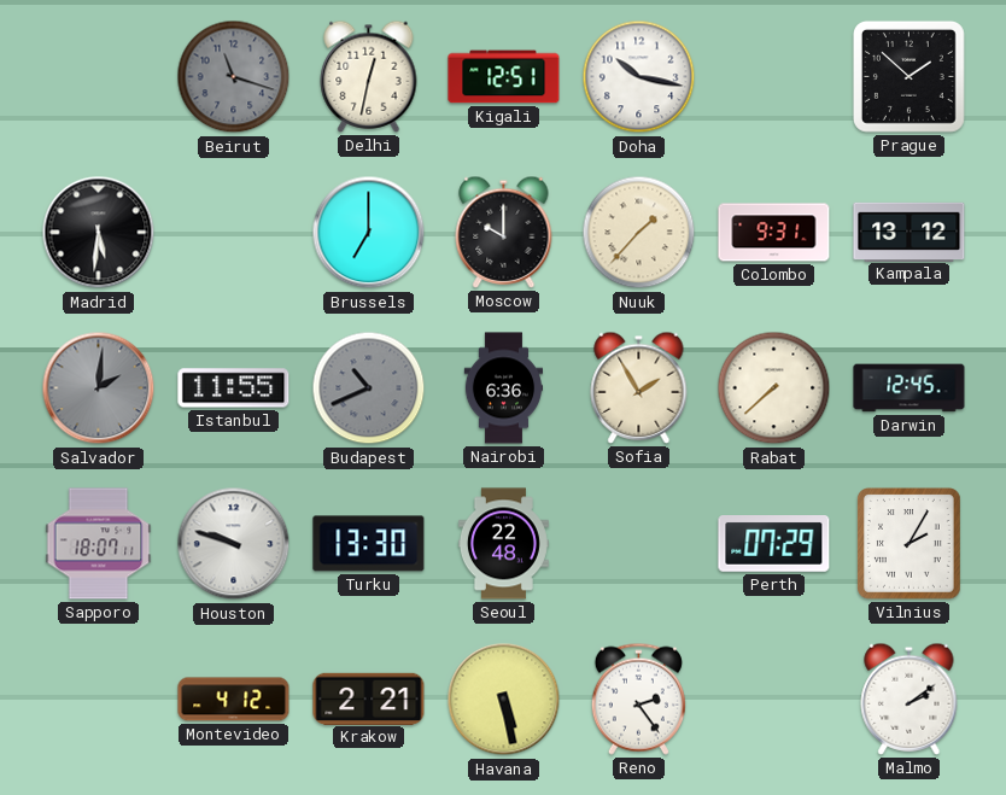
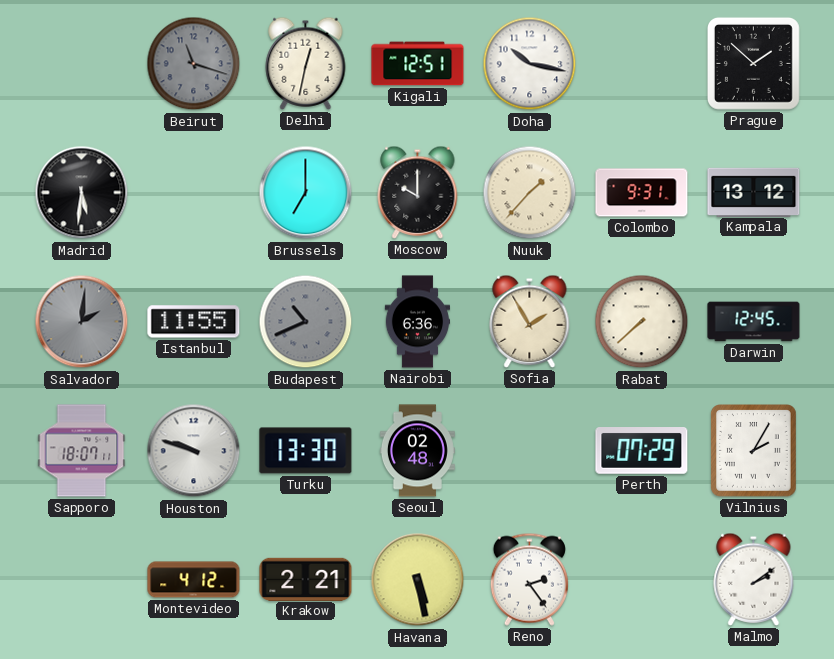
Seoul: 22:48 -> 02:48
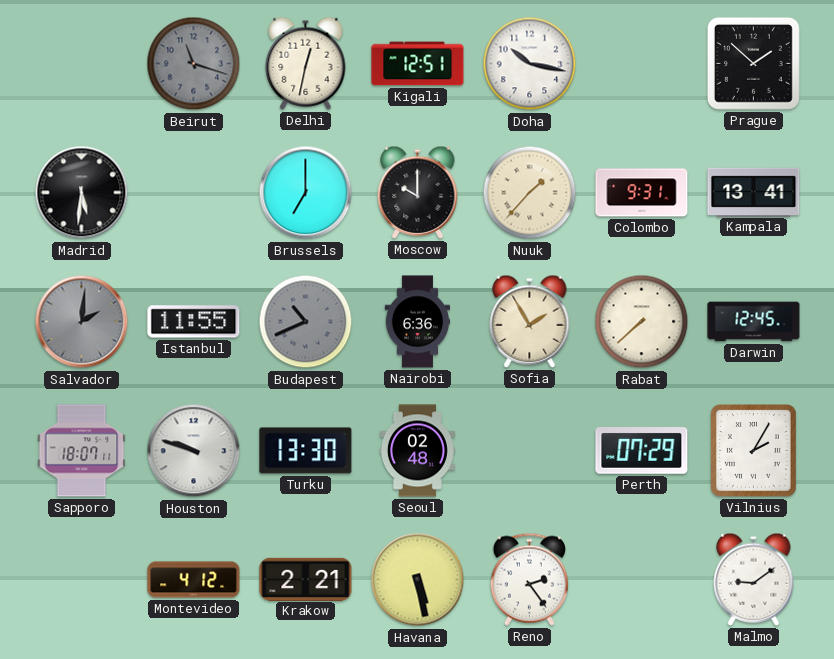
Kampala: 13:12 -> 13:41
Malmo: 2:09 -> 9:09
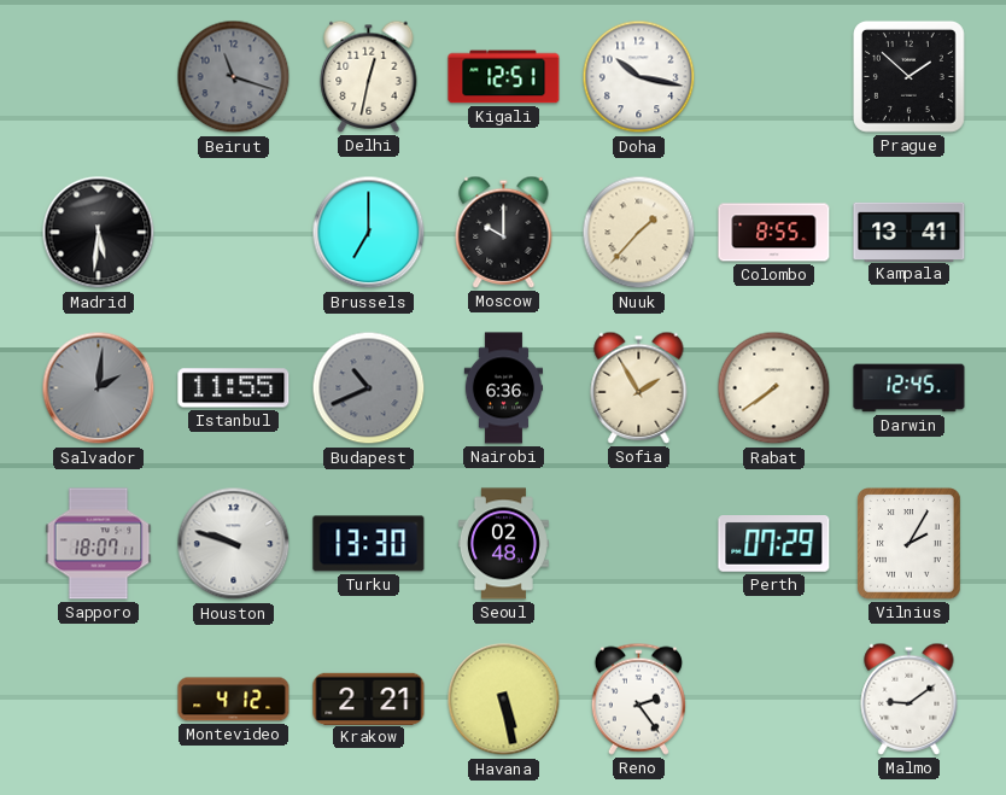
Colombo: 9:31 -> 8:55
Rabat: 7:38 -> 7:39
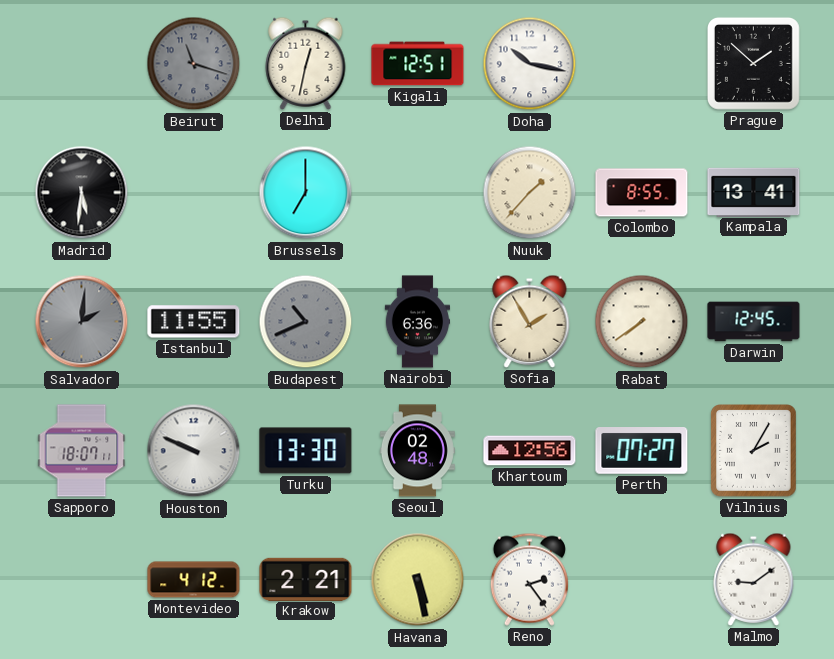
Moscow: 10:00 -> none
Houston: 9:48 -> 9:49
Khartoum: none -> 12:56
Perth: 07:29 -> 07:27
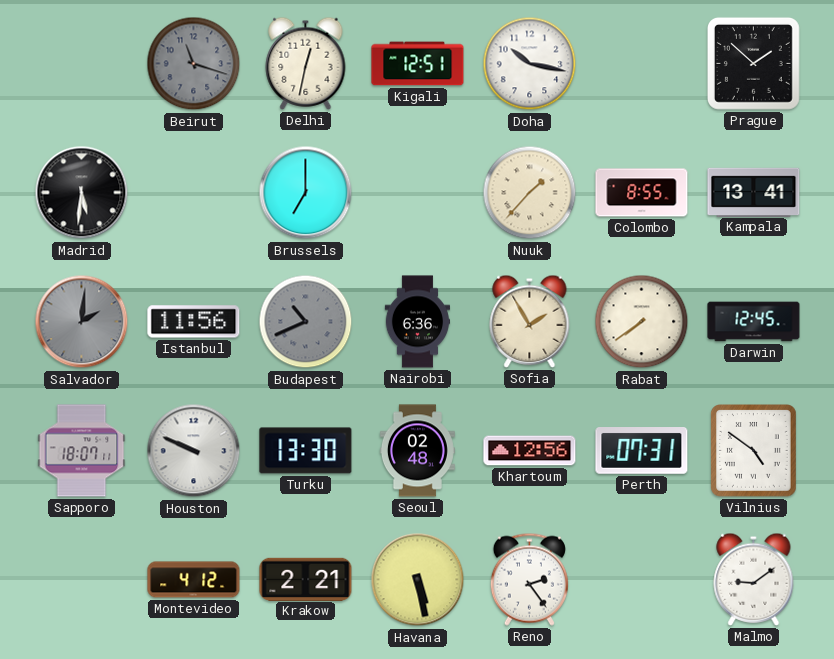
Istanbul: 11:55 -> 11:56
Perth: 07:27 -> 07:31
Vilnius: 2:05 -> 4:51
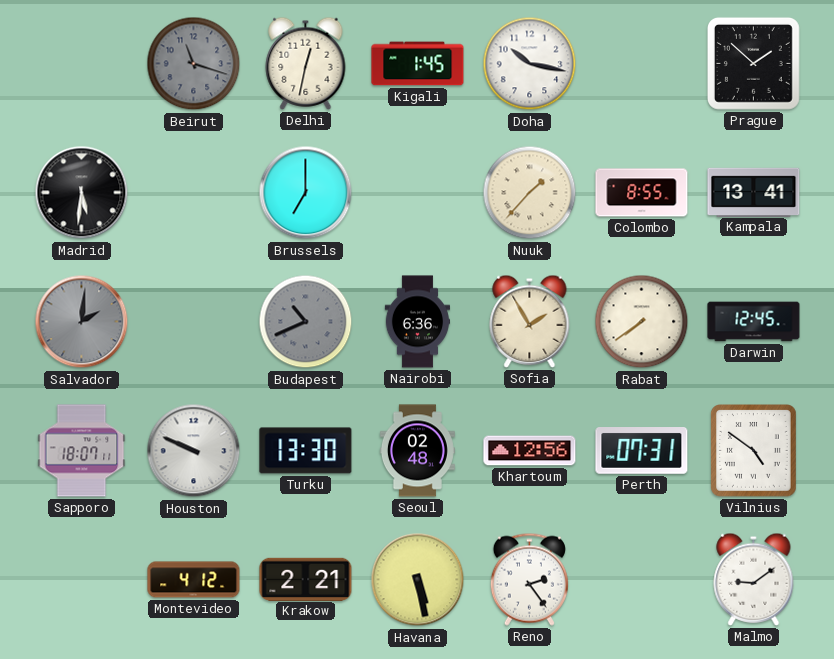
Kigali: 12:51 -> 1:45
Istanbul: 11:56 -> none
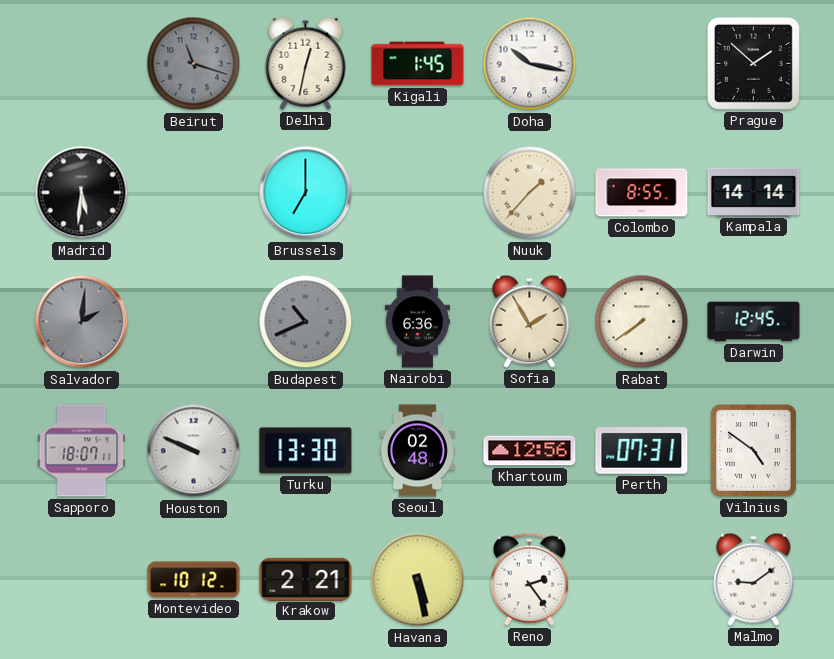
Kampala: 13:41 -> 14:14
Montevideo: 4:12 -> 10:12
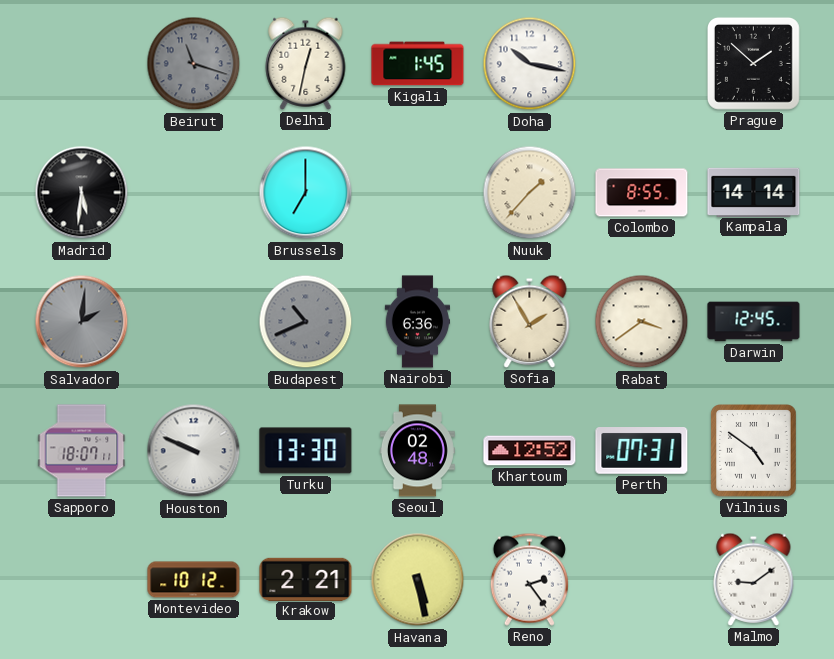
Rabat: 7:39 -> 3:39
Khartoum: 12:56 -> 12:52
